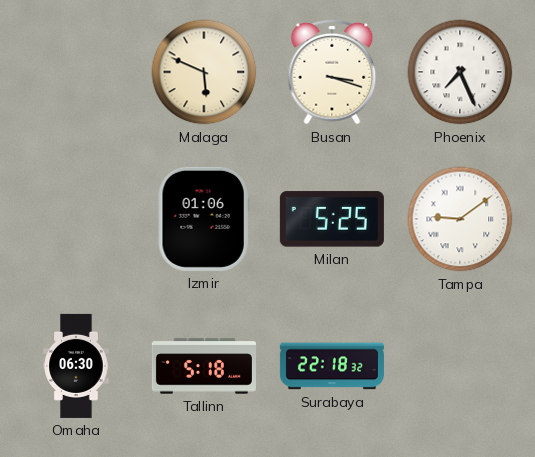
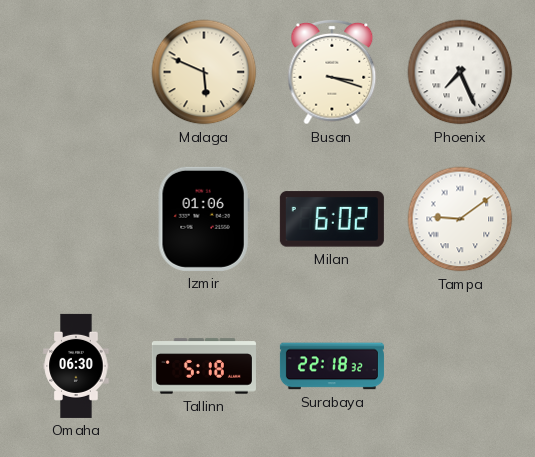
Milan: 5:25 -> 6:02
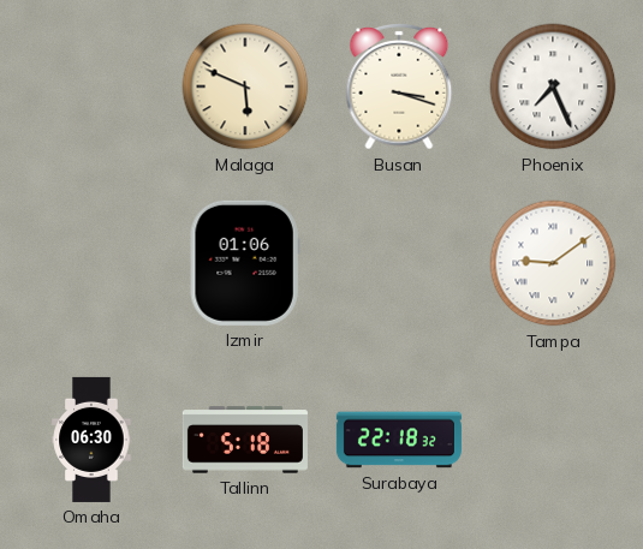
Milan: 6:02 -> none
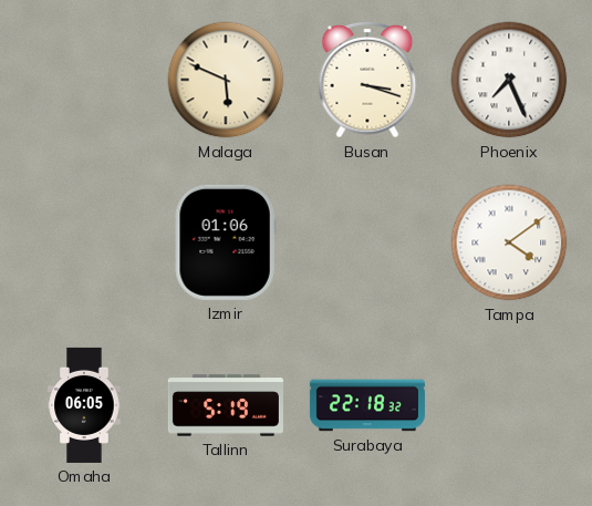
Tampa: 9:09 -> 4:09
Omaha: 06:30 -> 06:05
Tallinn: 5:18 -> 5:19
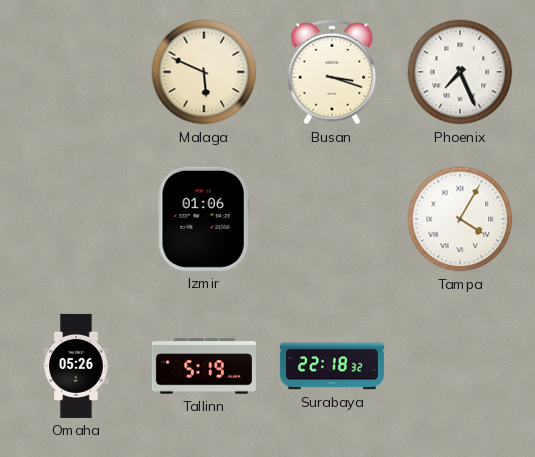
Tampa: 4:09 -> 4:05
Omaha: 06:05 -> 05:26
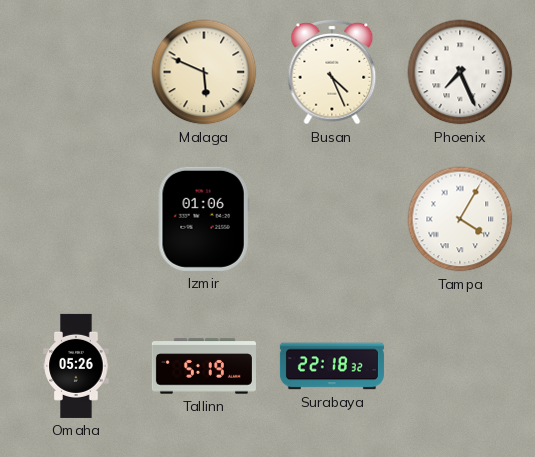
Busan: 3:18 -> 4:26
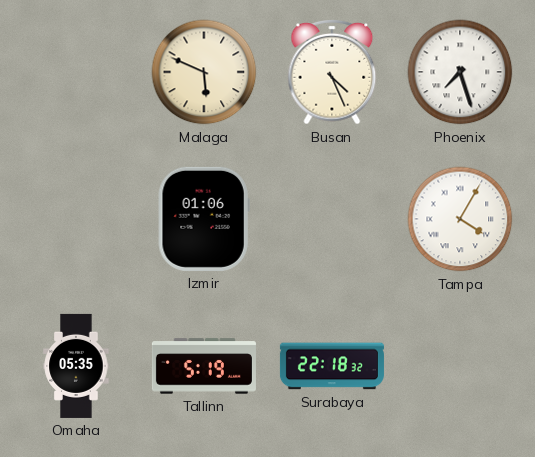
Phoenix: 7:26 -> 7:27
Omaha: 05:26 -> 05:35
